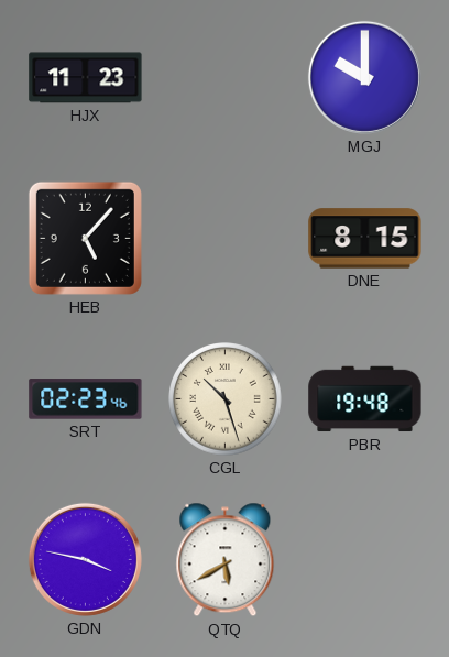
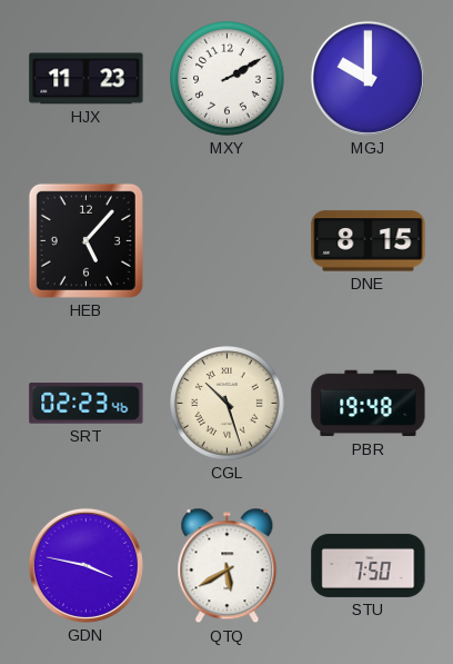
MXY: none -> 2:10
STU: none -> 7:50
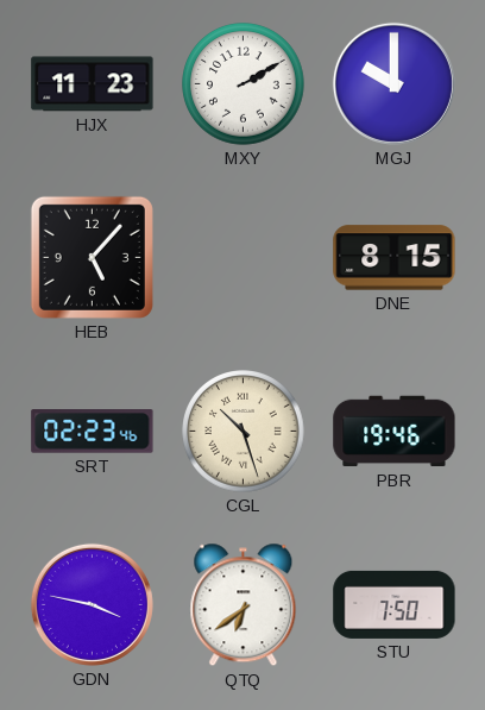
PBR: 19:48 -> 19:46
QTQ: 5:40 -> 6:39
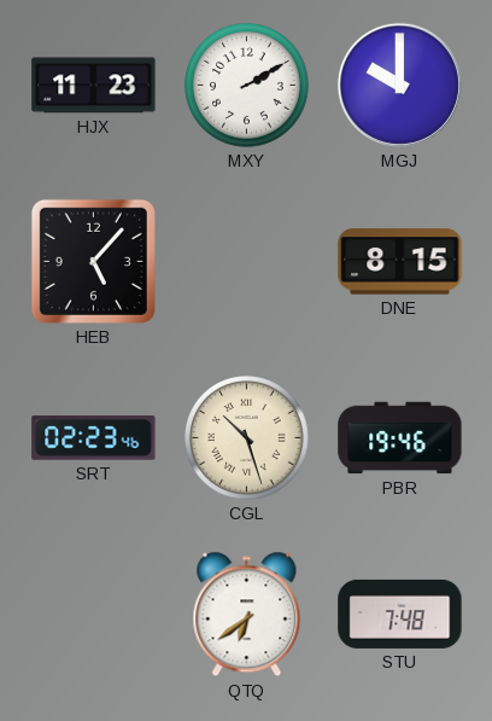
GDN: 3:47 -> none
STU: 7:50 -> 7:48
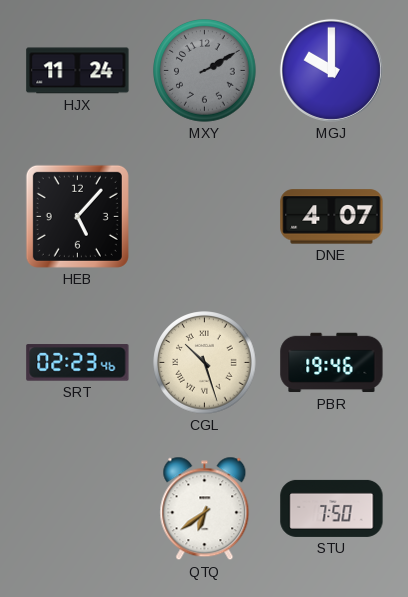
HJX: 11:23 -> 11:24
MXY dial: white -> grey
DNE: 8:15 -> 4:07
STU: 7:48 -> 7:50
